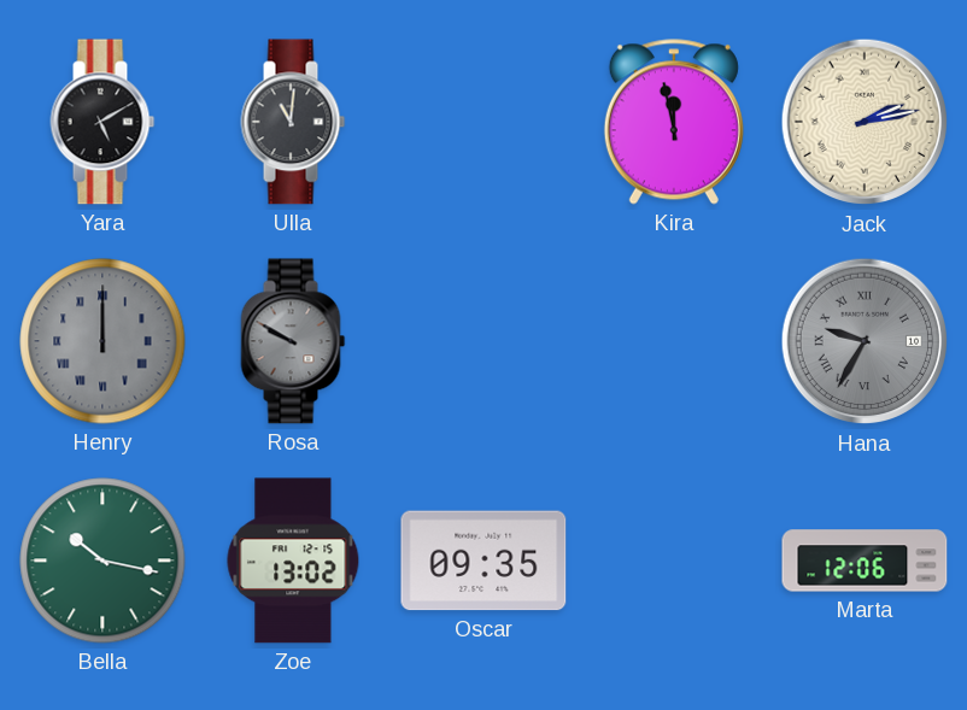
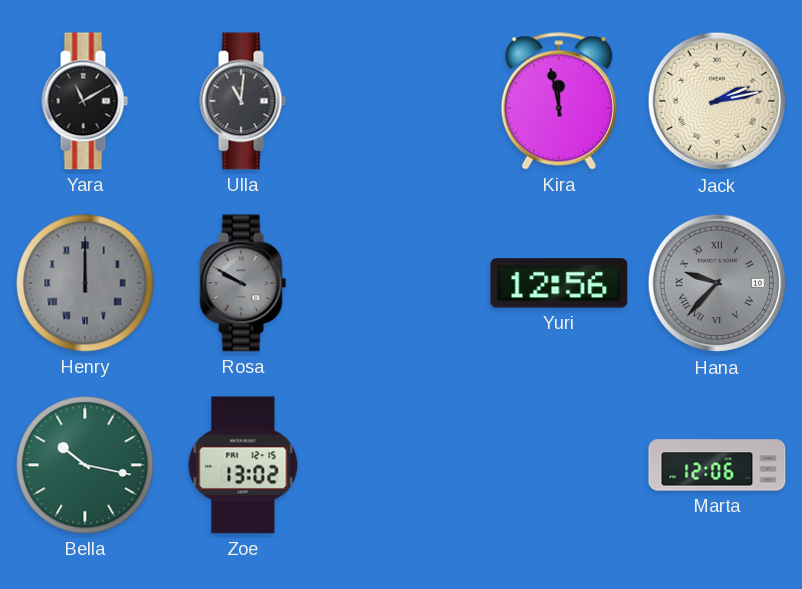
Yara: 5:10 -> 11:10
Yuri: none -> 12:56
Hana: 9:35 -> 9:37
Oscar: 09:35 -> none
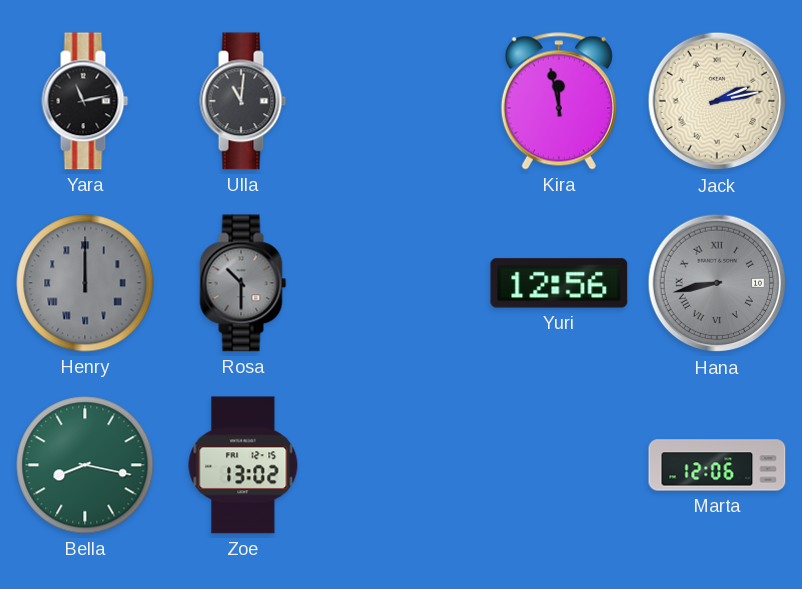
Yara: 11:10 -> 11:13
Rosa: 9:50 -> 10:30
Hana: 9:37 -> 8:43
Bella: 10:17 -> 8:17
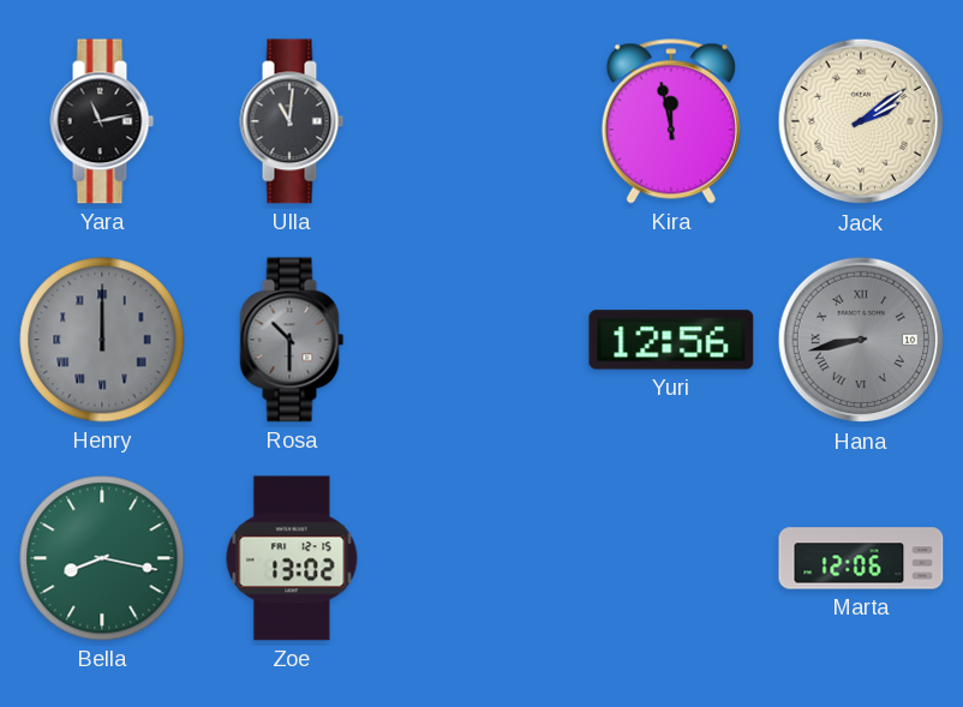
Jack: 2:13 -> 2:09
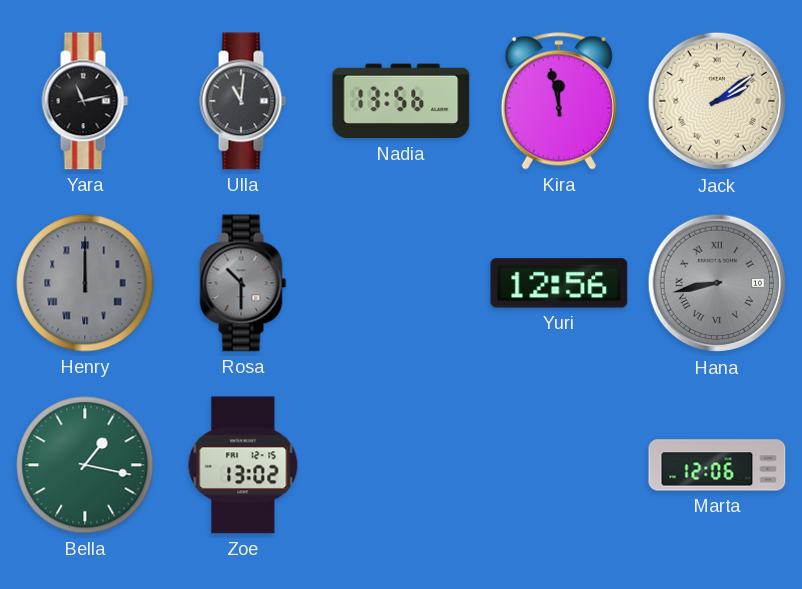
Nadia: none -> 13:56
Bella: 8:17 -> 1:17
